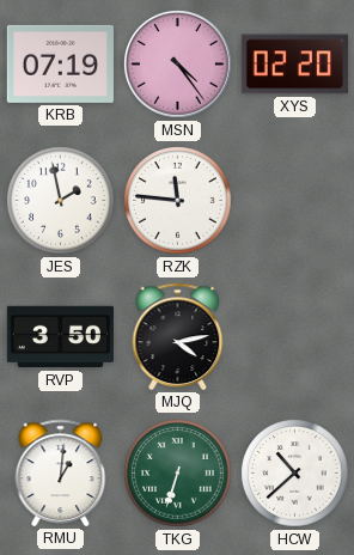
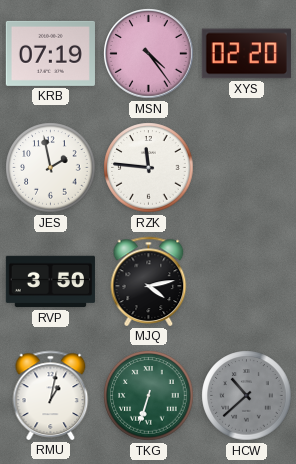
RMU: 1:01 -> 1:02
HCW dial: white -> grey
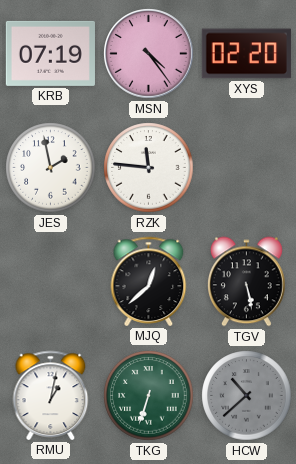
RVP: 3:50 -> none
MJQ: 4:13 -> 12:38
TGV: none -> 5:28
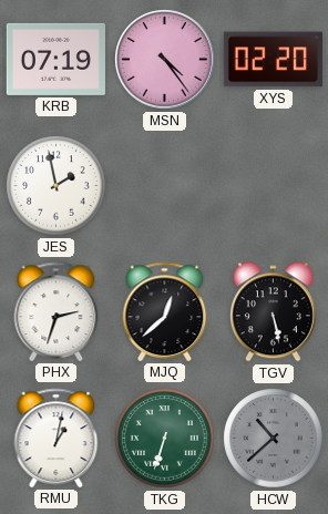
RZK: 11:46 -> none
PHX: none -> 2:33
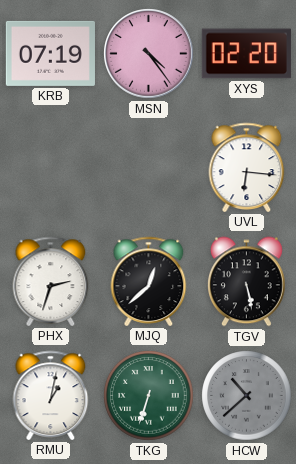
JES: 1:58 -> none
UVL: none -> 6:16
